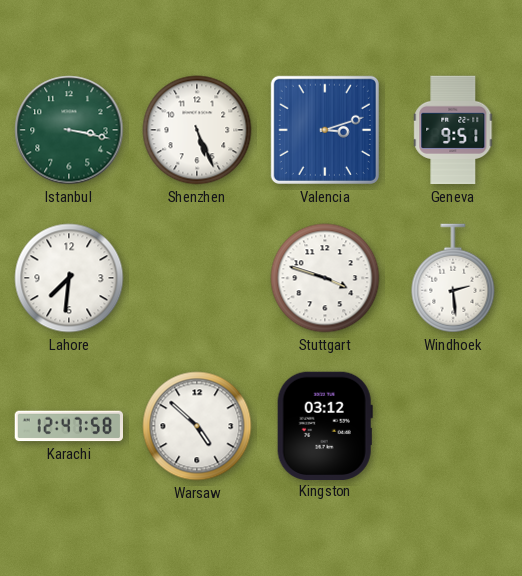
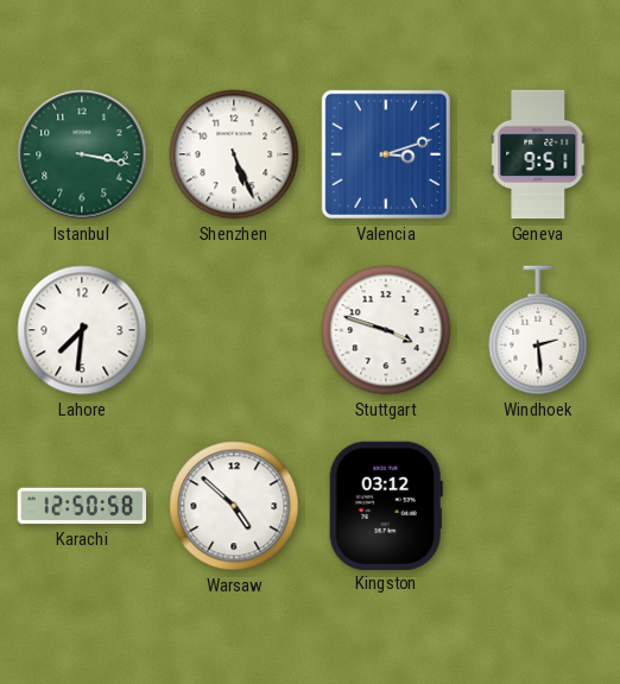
Karachi: 12:47 -> 12:50
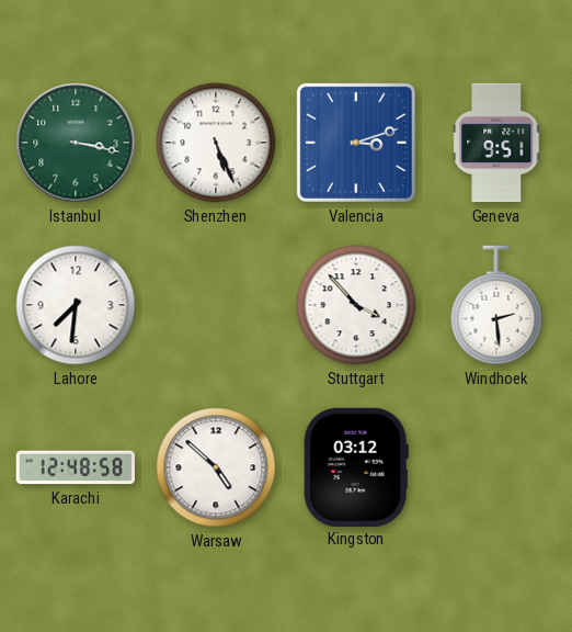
Stuttgart: 3:48 -> 3:53
Karachi: 12:50 -> 12:48
